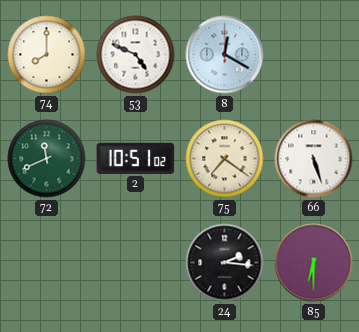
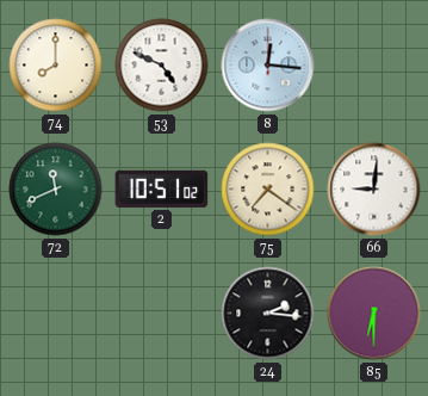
8: 12:20 -> 12:16
66: 5:27 -> 9:01
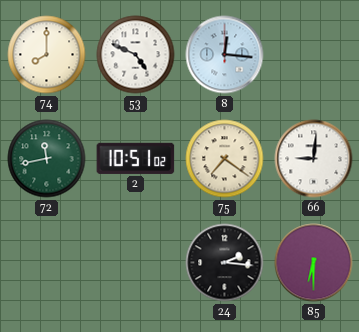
72: 11:41 -> 11:43
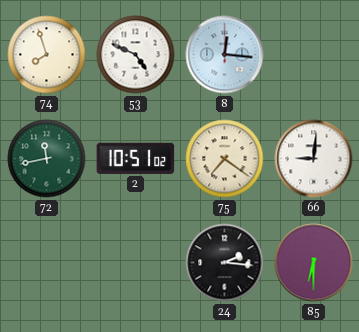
74: 8:00 -> 7:57
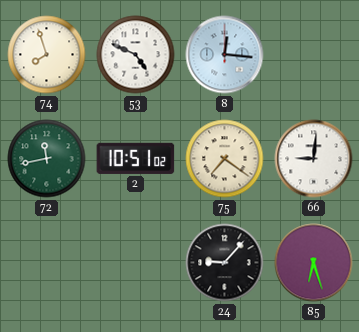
24: 2:16 -> 9:07
85: 6:30 -> 6:27
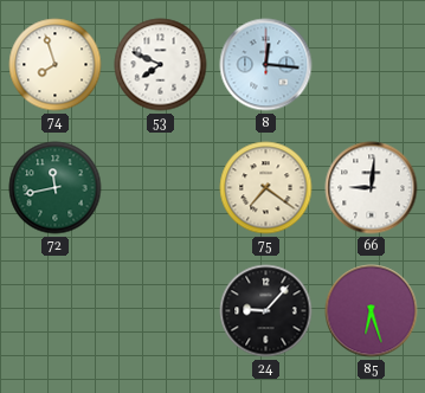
53: 4:49 -> 7:49
2: 10:51 -> none
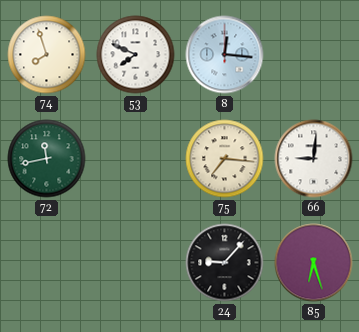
75: 7:21 -> 7:16
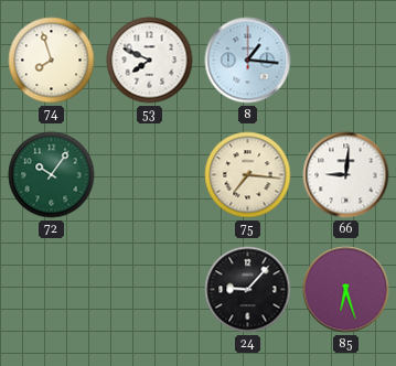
8: 12:16 -> 1:16
72: 11:43 -> 10:06
